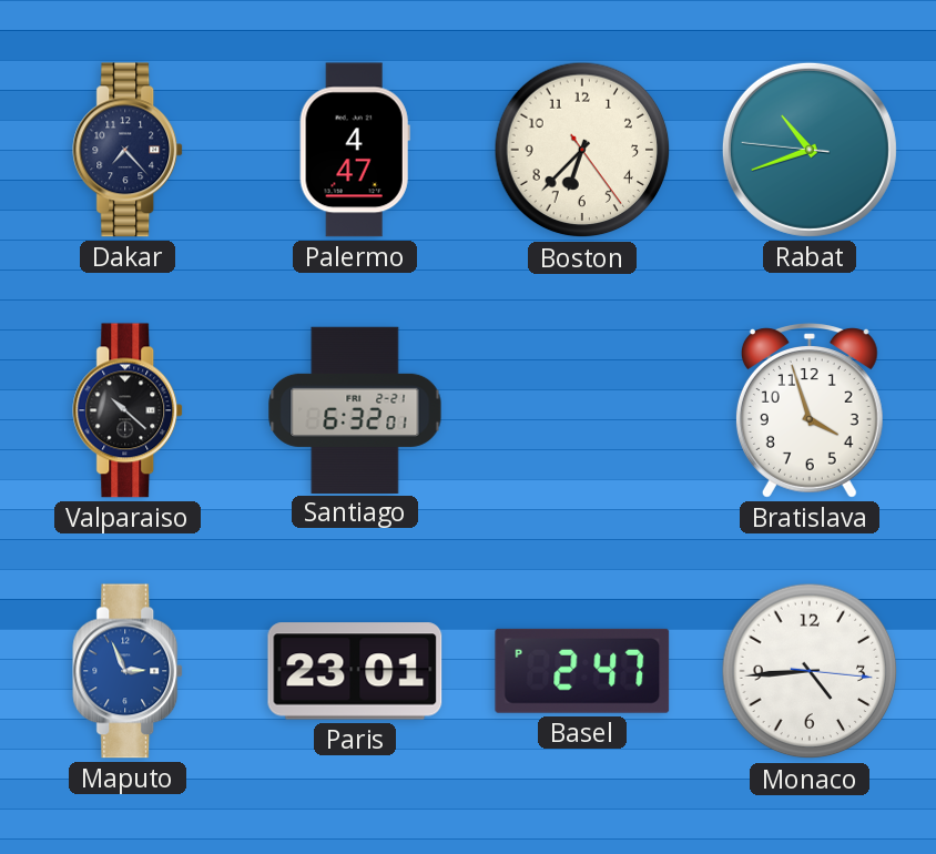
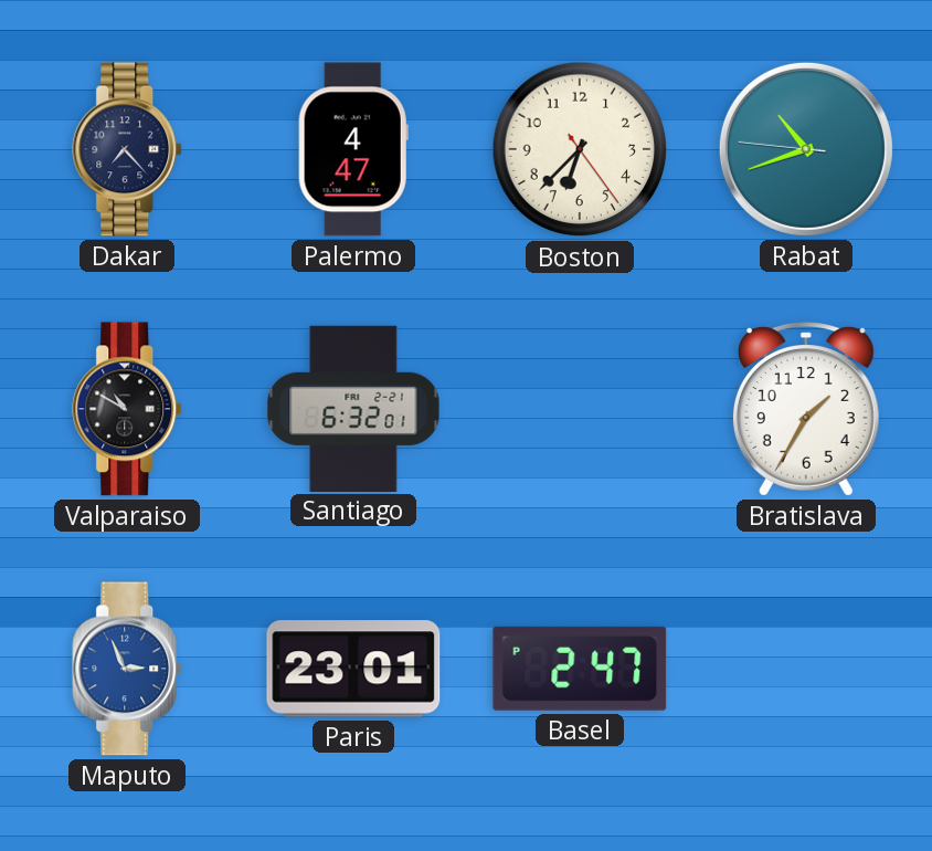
Valparaiso: 10:22 -> 10:50
Bratislava: 3:57 -> 1:35
Monaco: 4:44 -> none
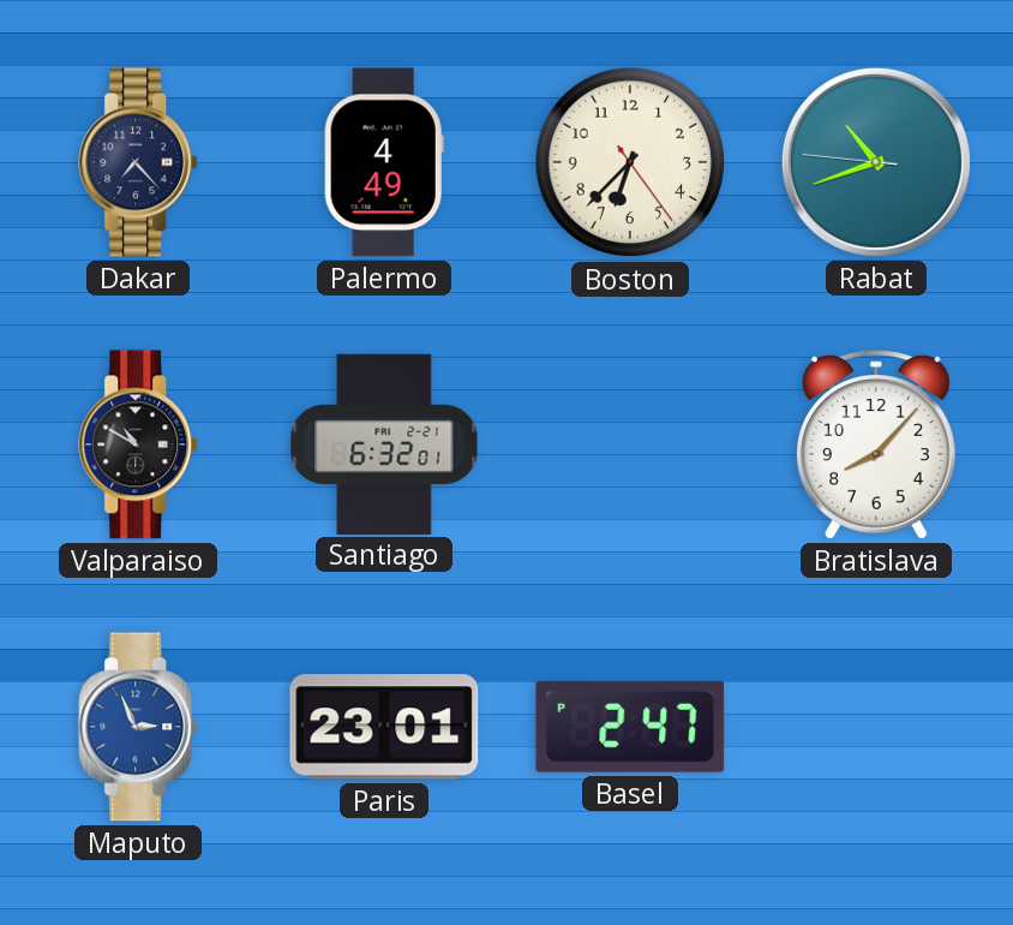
Palermo: 4:47 -> 4:49
Bratislava: 1:35 -> 8:07
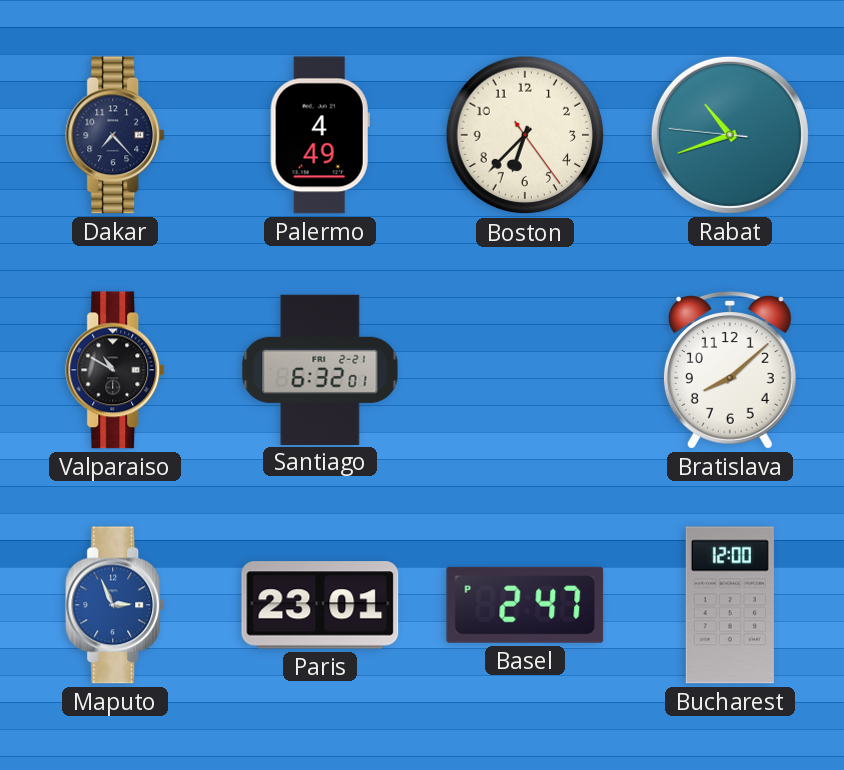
Bratislava: 8:07 -> 8:08
Bucharest: none -> 12:00
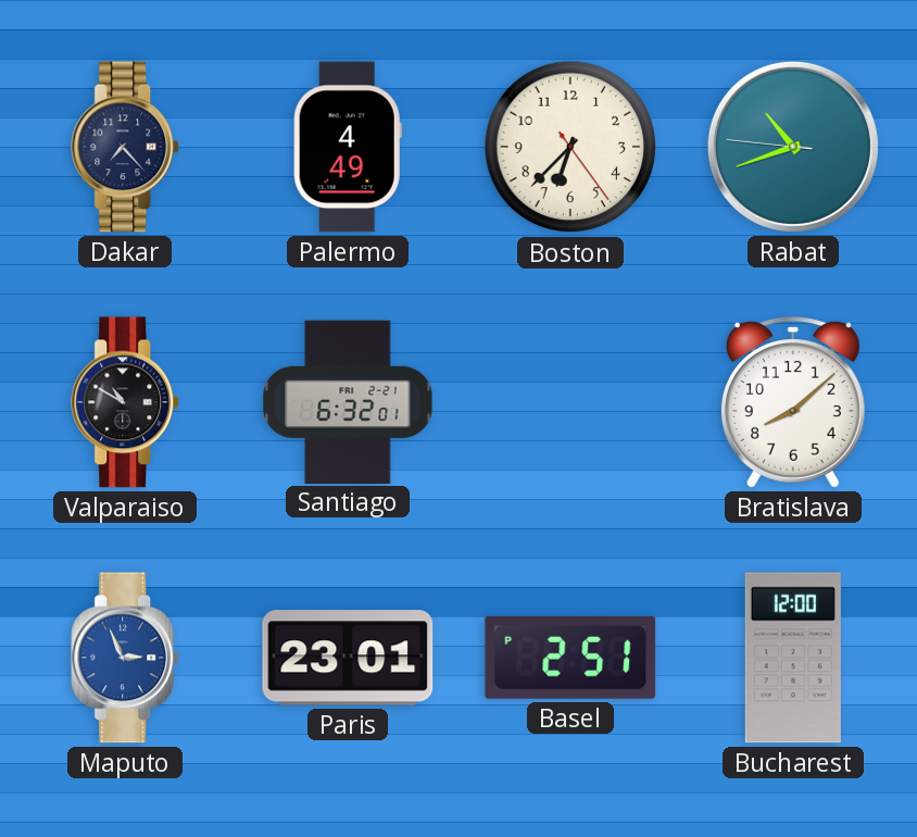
Basel: 2:47 -> 2:51
